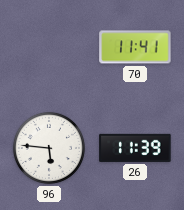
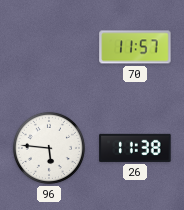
70: 11:41 -> 11:57
26: 11:39 -> 11:38
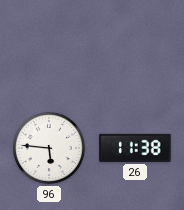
70: 11:57 -> none
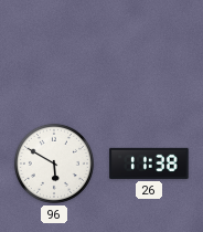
96: 5:46 -> 5:50
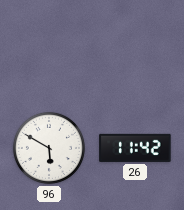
26: 11:38 -> 11:42
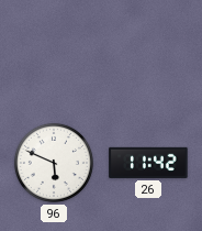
96: 5:50 -> 5:49
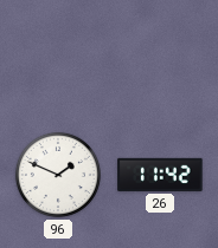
96: 5:49 -> 1:49
